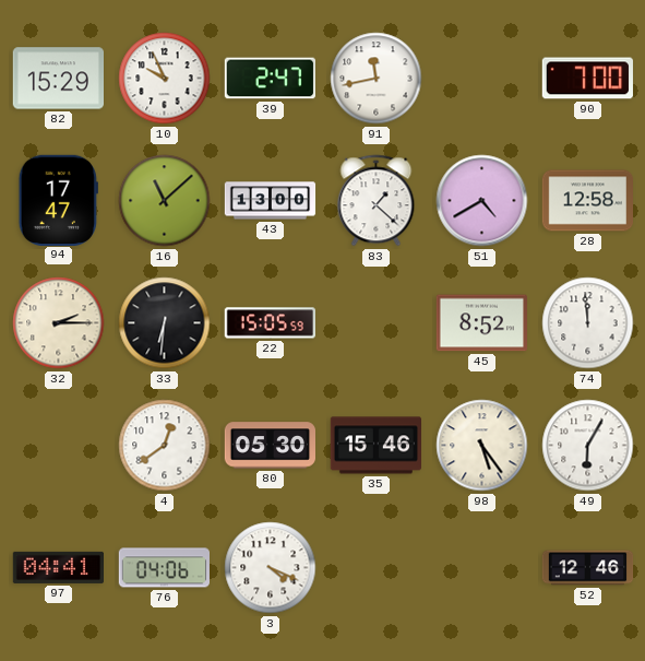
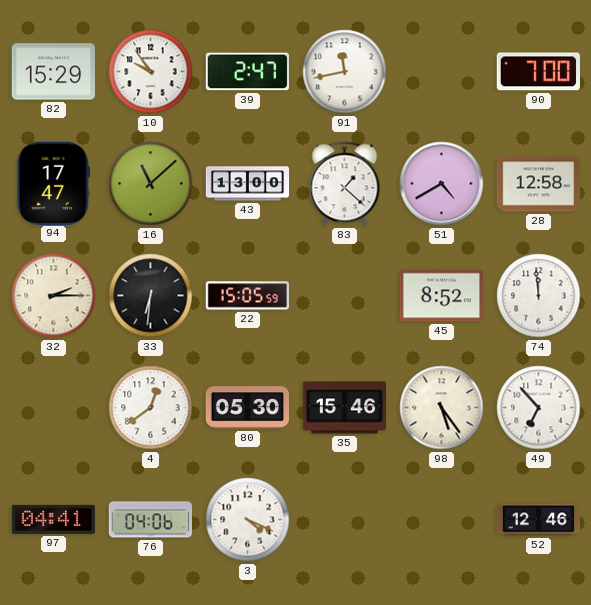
10: 9:56 -> 9:54
49: 6:05 -> 6:53
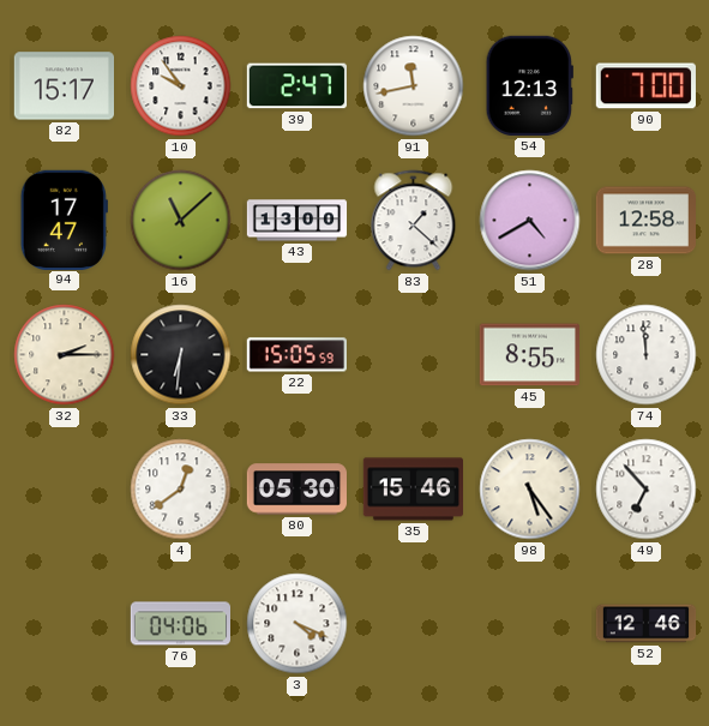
82: 15:29 -> 15:17
54: none -> 12:13
45: 8:52 -> 8:55
97: 04:41 -> none
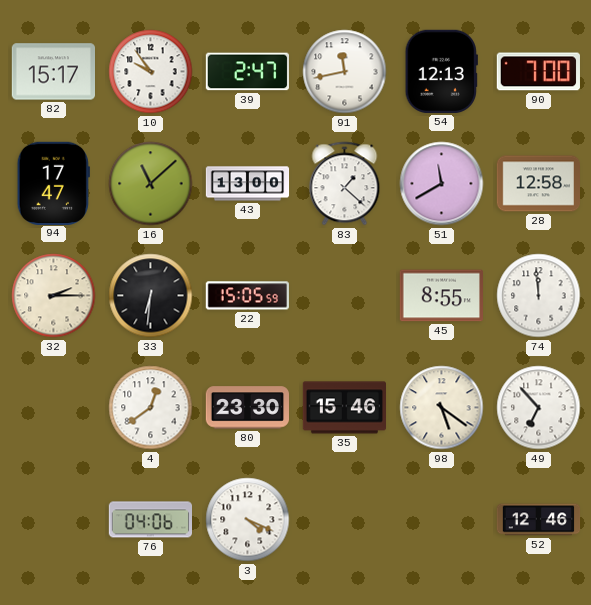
51: 4:40 -> 11:40
80: 05:30 -> 23:30
98: 5:24 -> 5:21
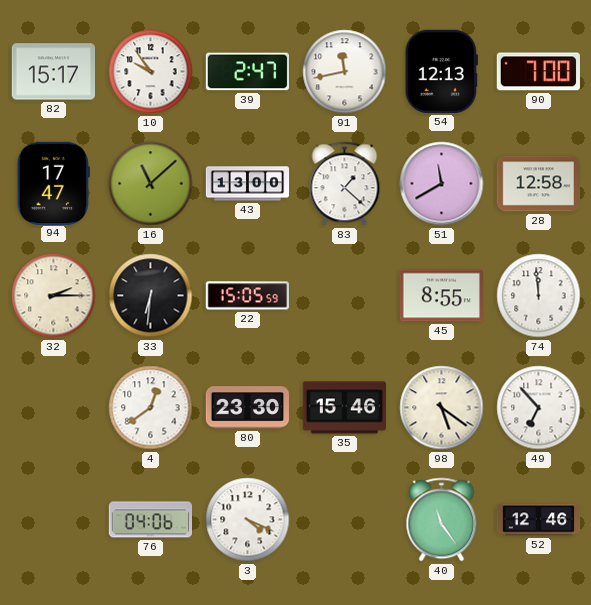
40: none -> 11:24
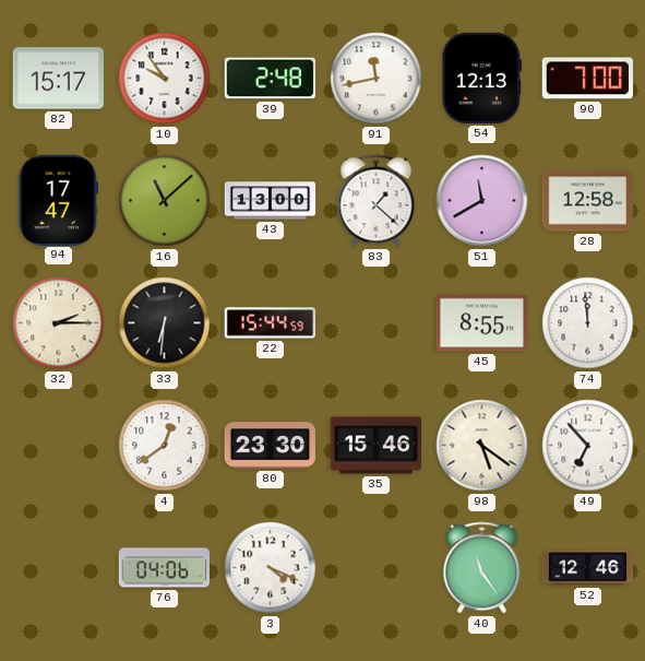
39: 2:47 -> 2:48
22: 15:05 -> 15:44
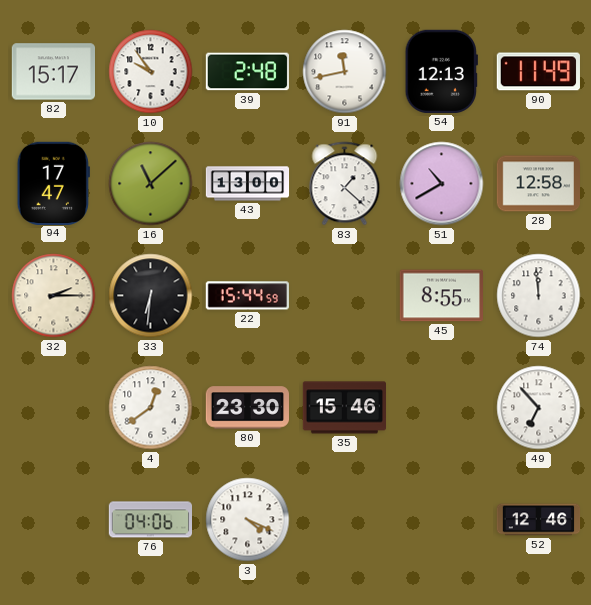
90: 7:00 -> 11:49
51: 11:40 -> 10:40
98: 5:21 -> none
40: 11:24 -> none
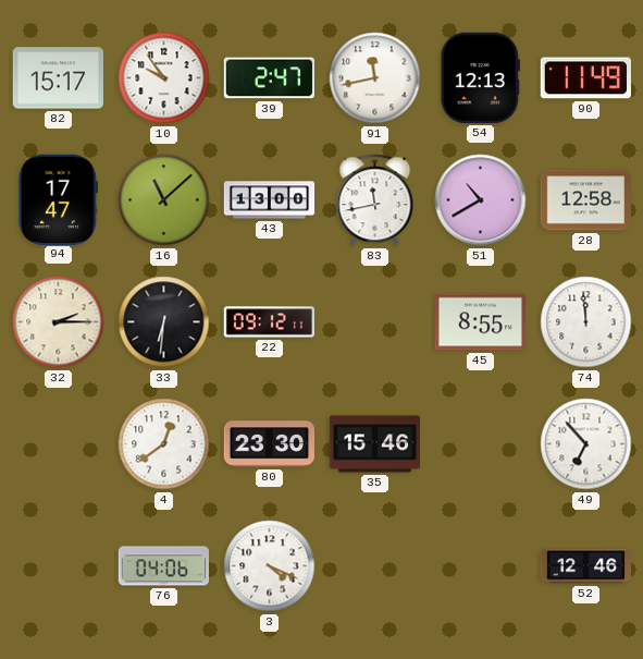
39: 2:48 -> 2:47
83: 1:22 -> 11:43
22: 15:44 -> 09:12
